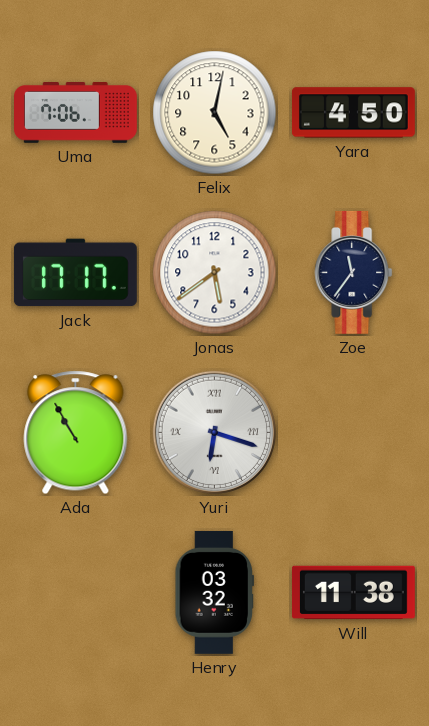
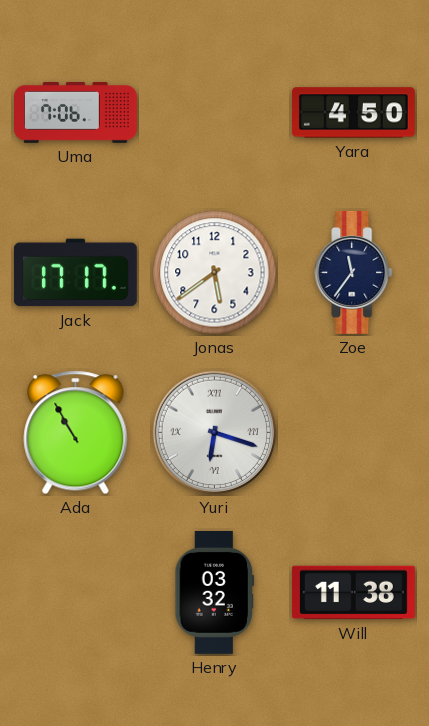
Felix: 5:02 -> none
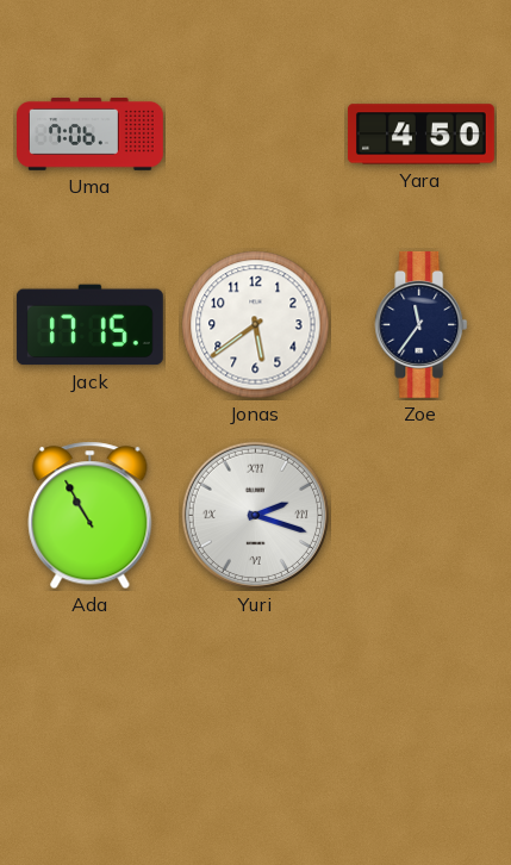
Jack: 17:17 -> 17:15
Yuri: 6:18 -> 2:18
Henry: 03:32 -> none
Will: 11:38 -> none
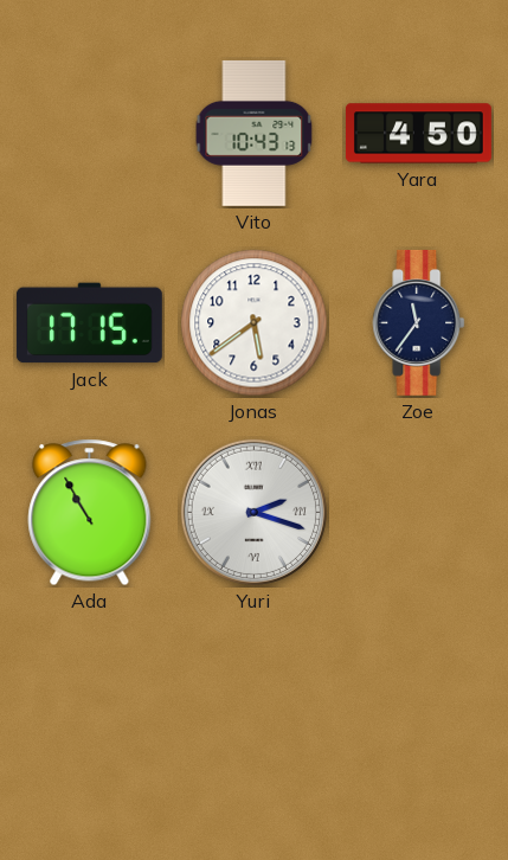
Uma: 7:06 -> none
Vito: none -> 10:43
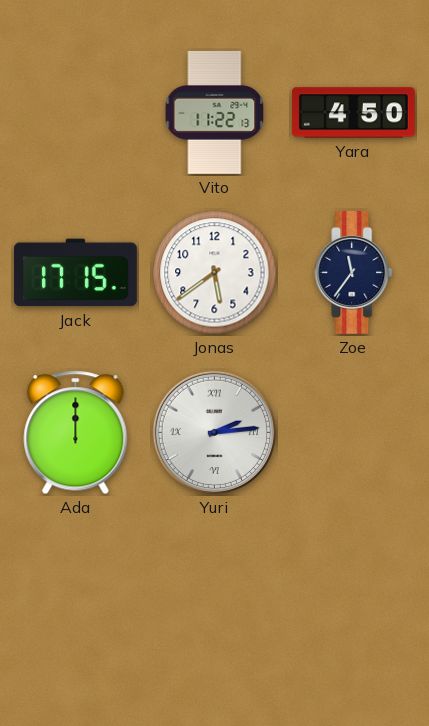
Vito: 10:43 -> 11:22
Ada: 10:55 -> 12:00
Yuri: 2:18 -> 2:14
